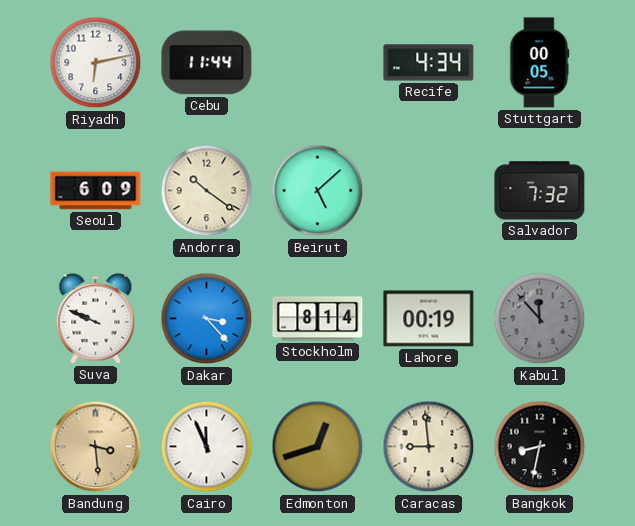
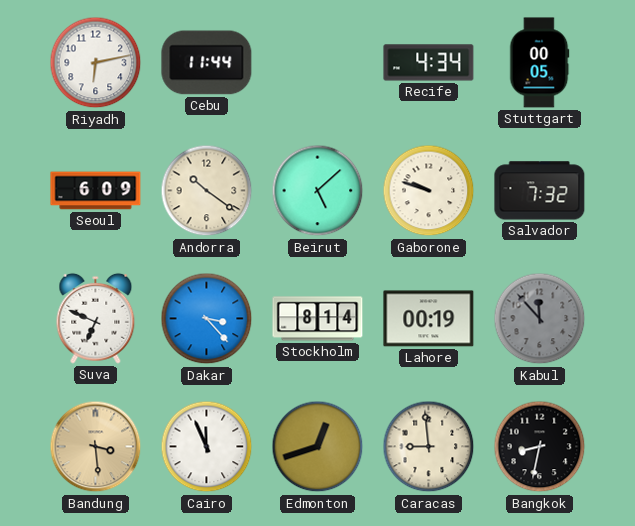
Gaborone: none -> 9:48
Suva: 9:49 -> 6:49
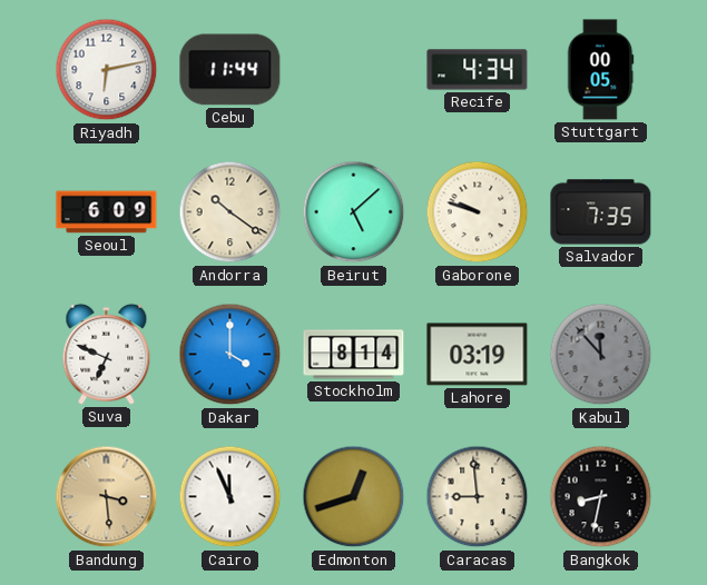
Salvador: 7:32 -> 7:35
Dakar: 3:23 -> 4:00
Lahore: 00:19 -> 03:19
